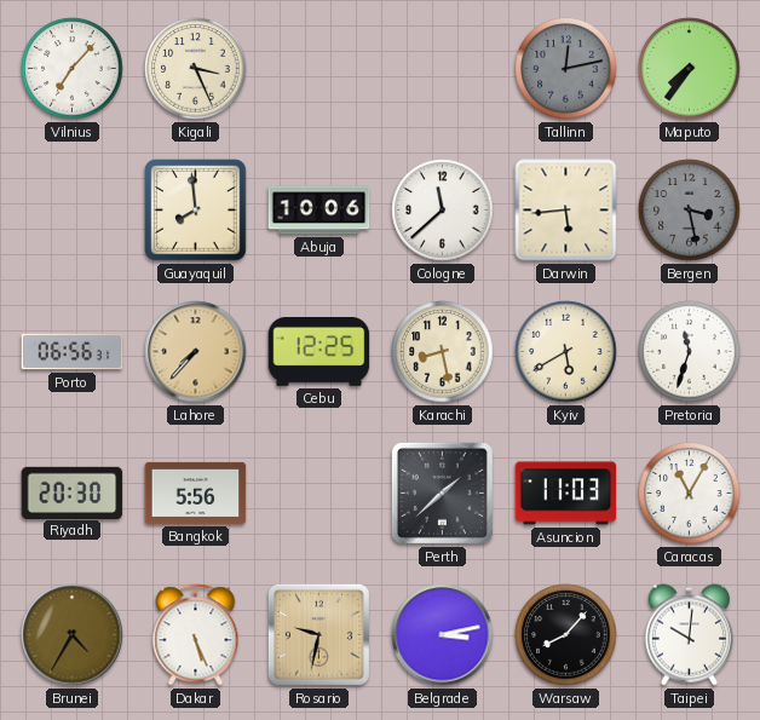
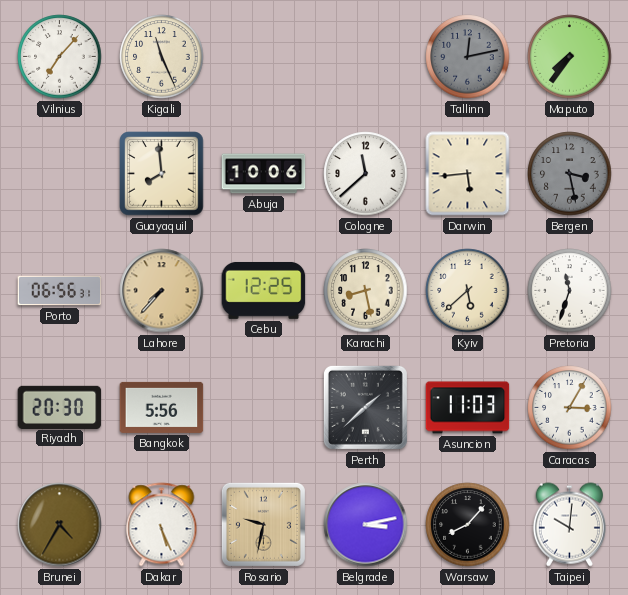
Kigali: 3:26 -> 11:26
Kyiv: 5:40 -> 5:38
Caracas: 11:05 -> 3:05
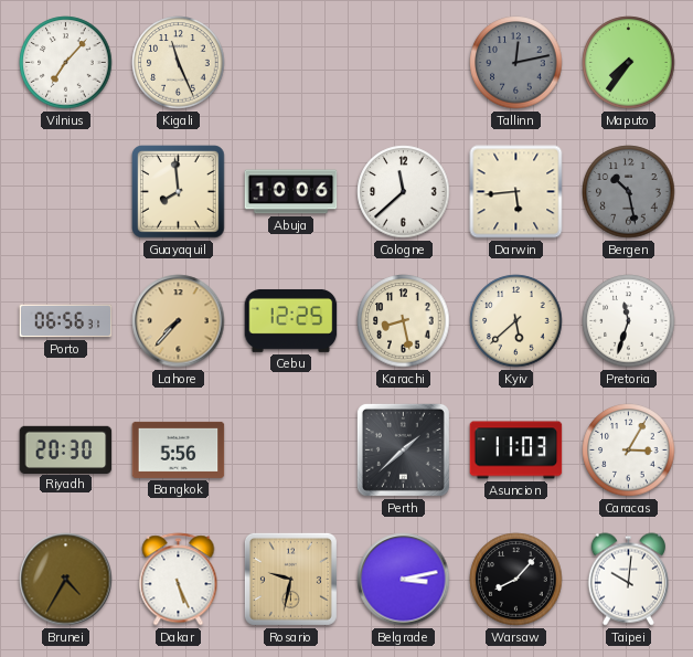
Bergen: 3:28 -> 10:28
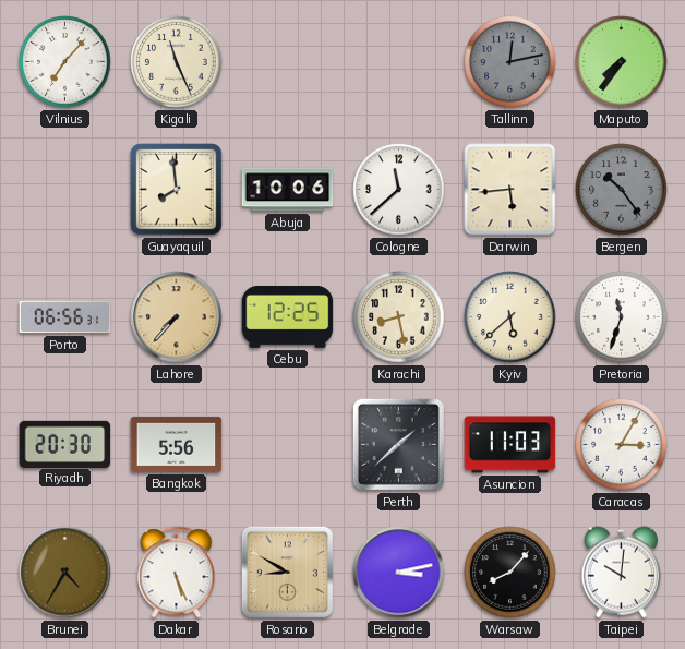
Bergen: 10:28 -> 10:24
Rosario: 9:32 -> 8:50
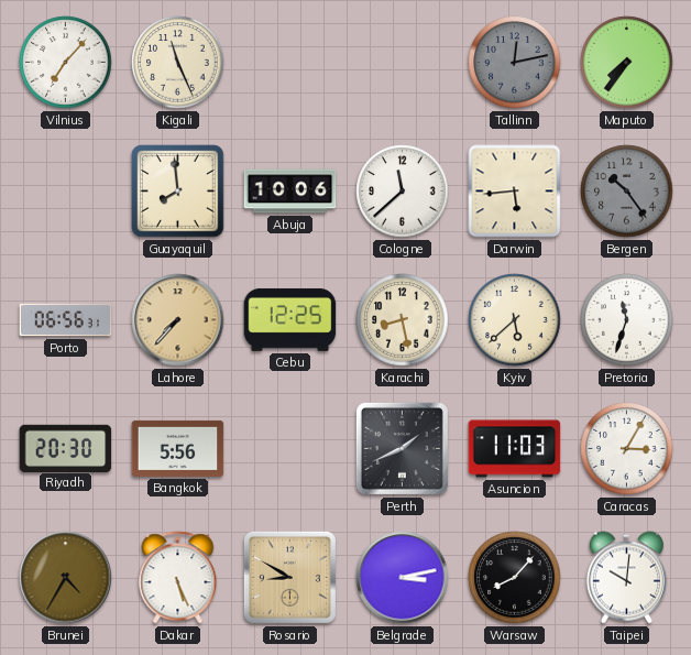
Perth: 1:38 -> 1:41
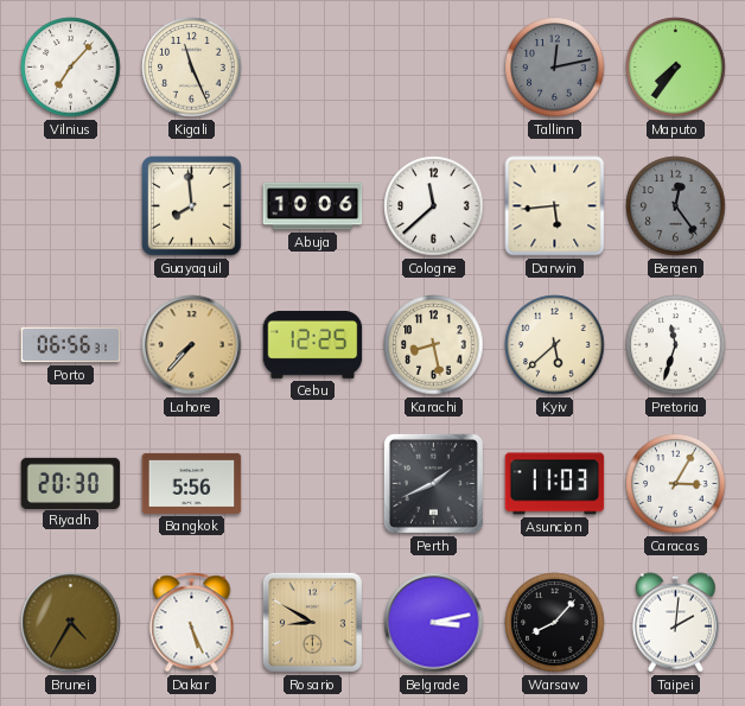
Bergen: 10:24 -> 12:24
Taipei: 10:01 -> 2:01
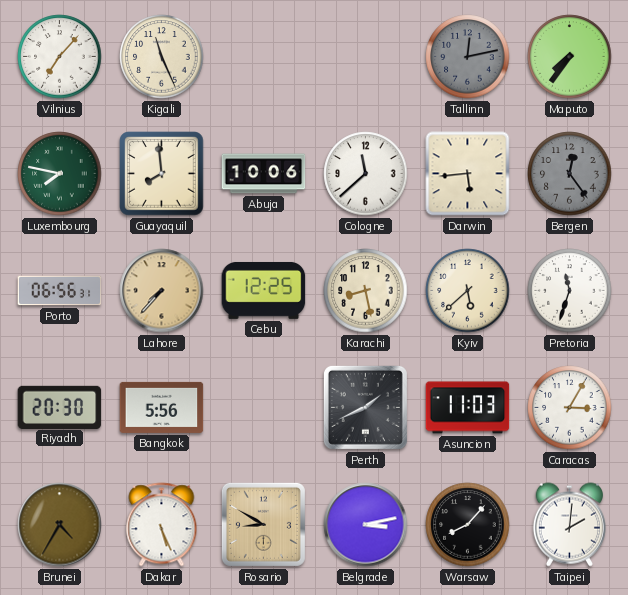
Luxembourg: none -> 7:47
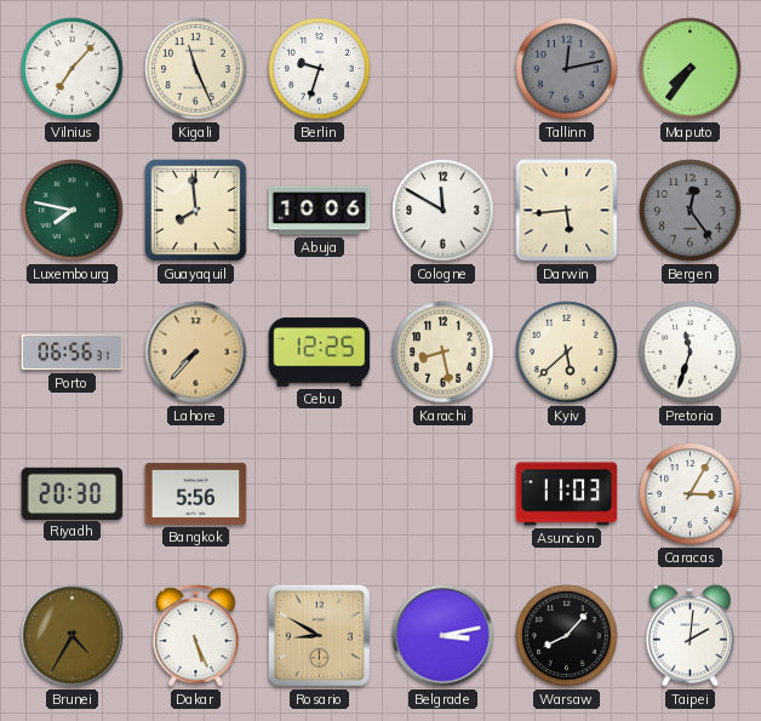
Berlin: none -> 9:33
Cologne: 11:38 -> 11:50
Perth: 1:41 -> none
